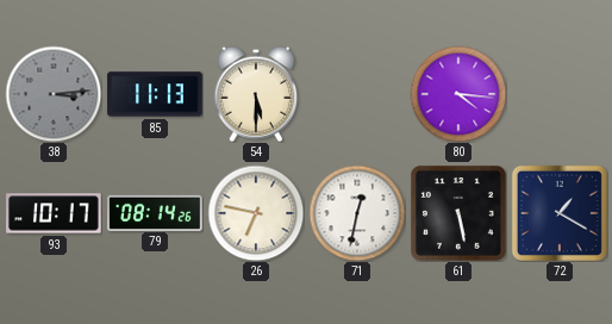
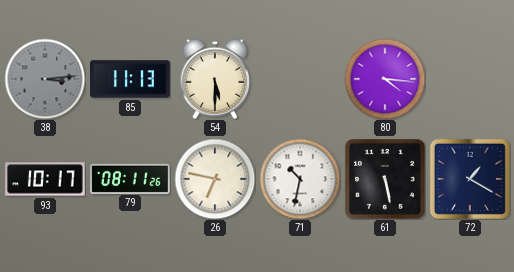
79: 08:14 -> 08:11
71: 12:32 -> 10:32
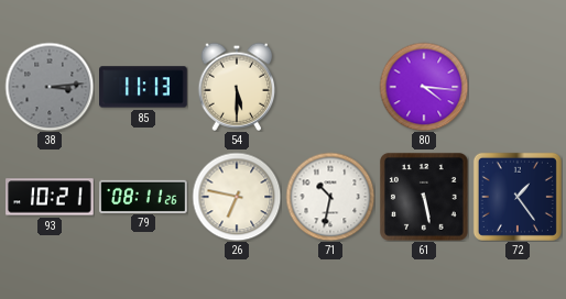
93: 10:17 -> 10:21
72: 1:20 -> 1:24
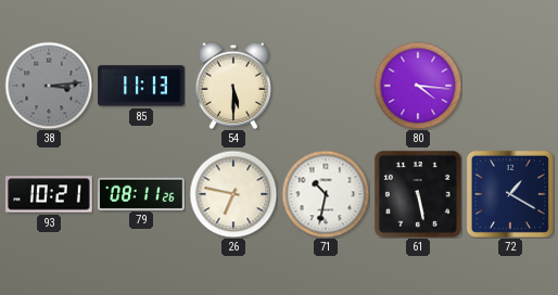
72: 1:24 -> 1:20
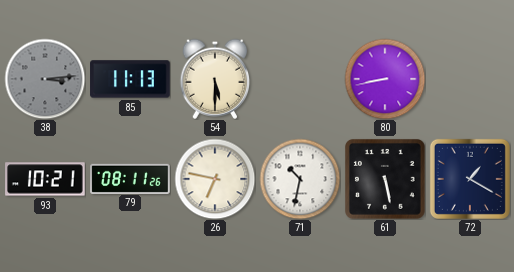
80: 4:16 -> 8:43
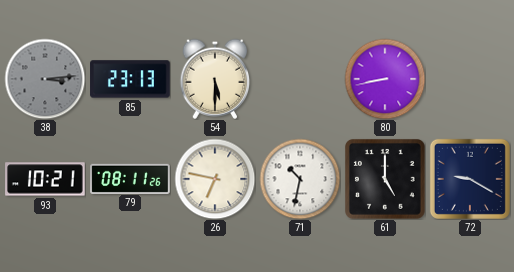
85: 11:13 -> 23:13
61: 5:28 -> 5:00
72: 1:20 -> 9:20
